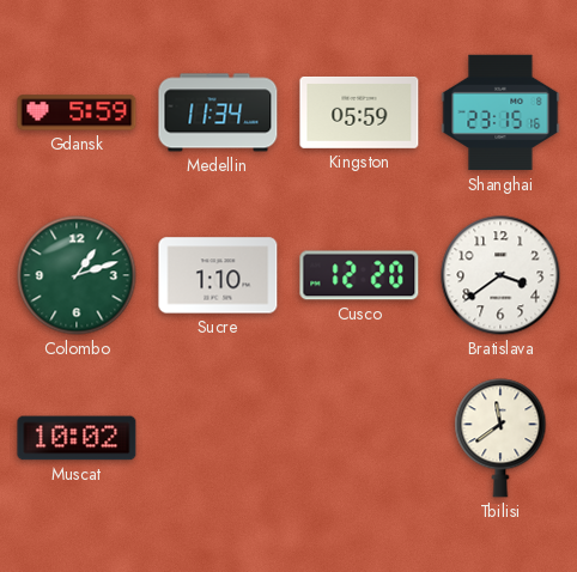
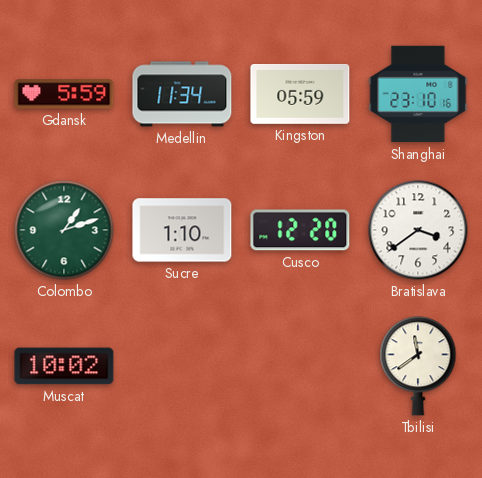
Shanghai: 23:15 -> 23:10
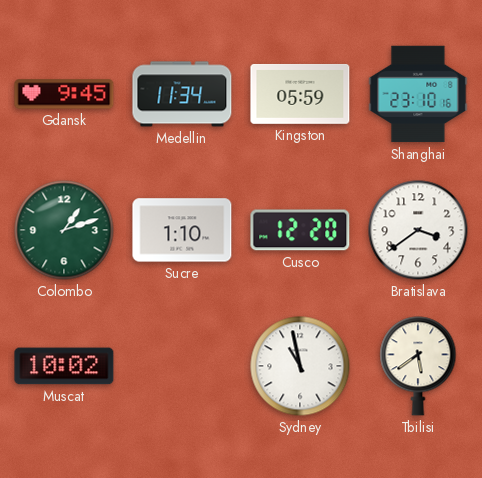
Gdansk: 5:59 -> 9:45
Sydney: none -> 10:58
Tbilisi: 11:39 -> 5:39
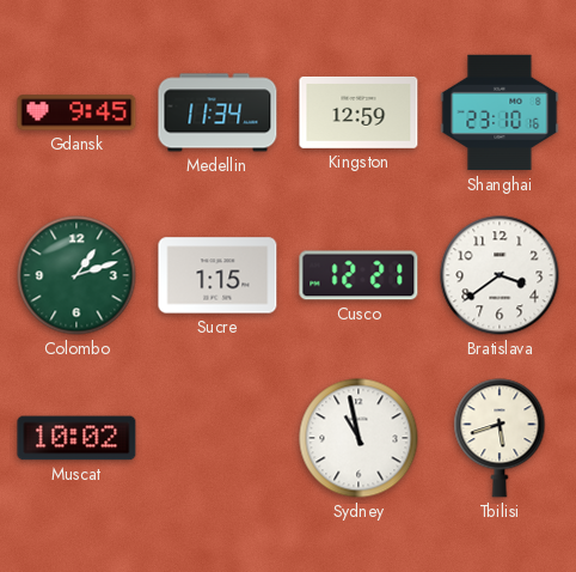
Kingston: 05:59 -> 12:59
Sucre: 1:10 -> 1:15
Cusco: 12:20 -> 12:21
Tbilisi: 5:39 -> 5:42
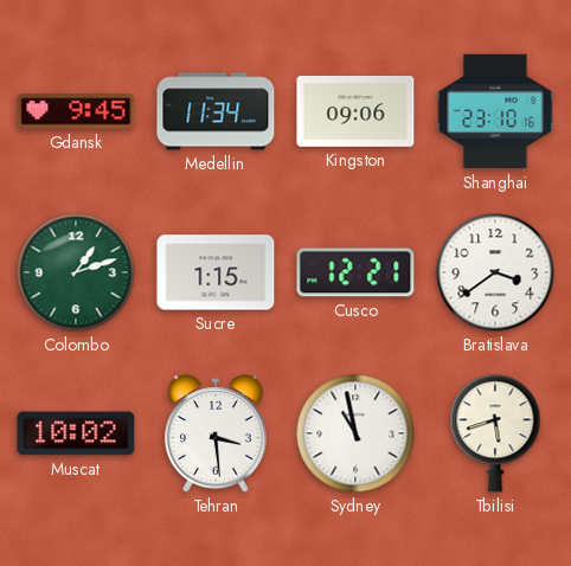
Kingston: 12:59 -> 09:06
Tehran: none -> 3:29
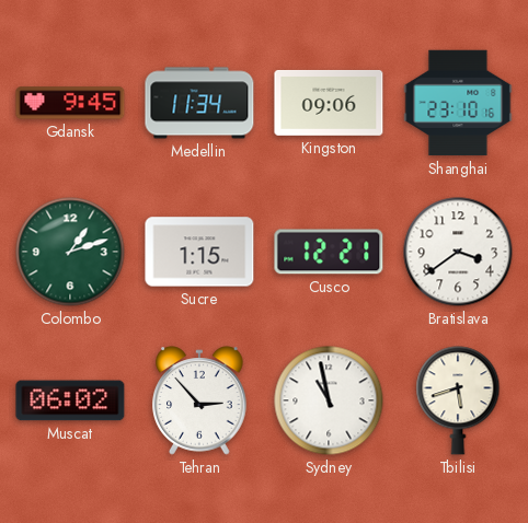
Muscat: 10:02 -> 06:02
Tehran: 3:29 -> 2:53
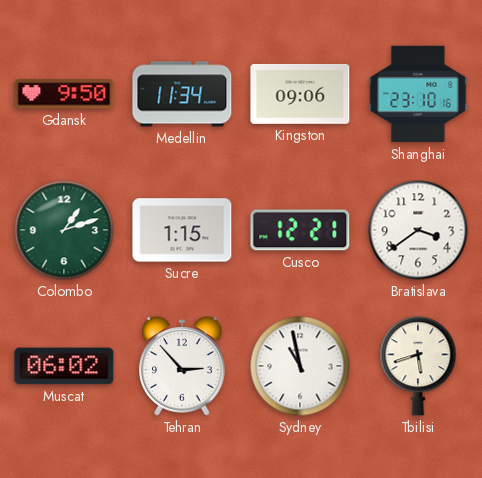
Gdansk: 9:45 -> 9:50
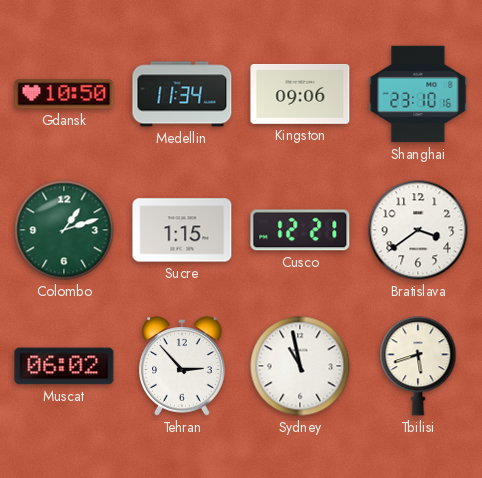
Gdansk: 9:50 -> 10:50
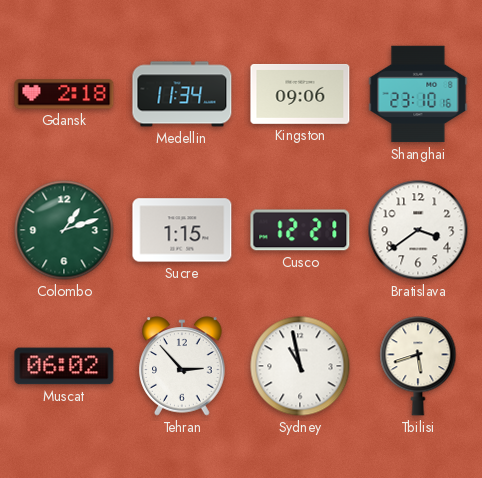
Gdansk: 10:50 -> 2:18
